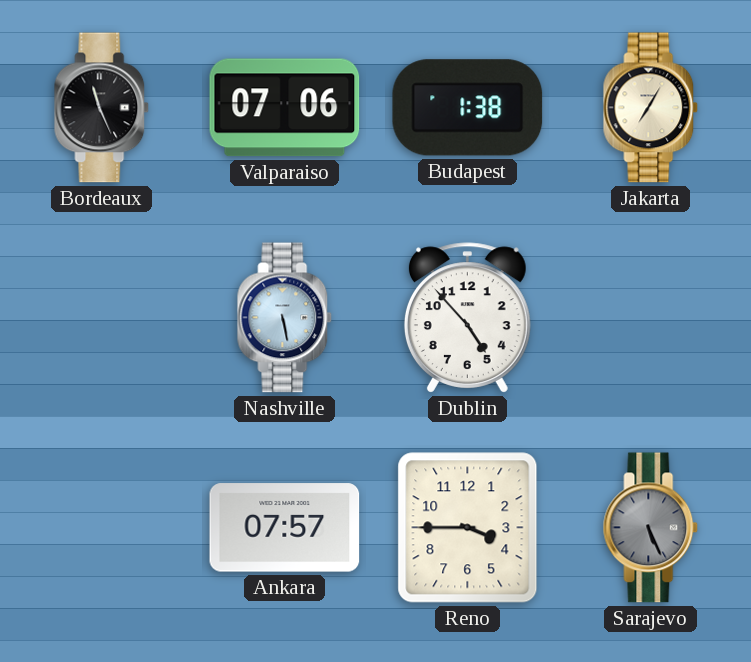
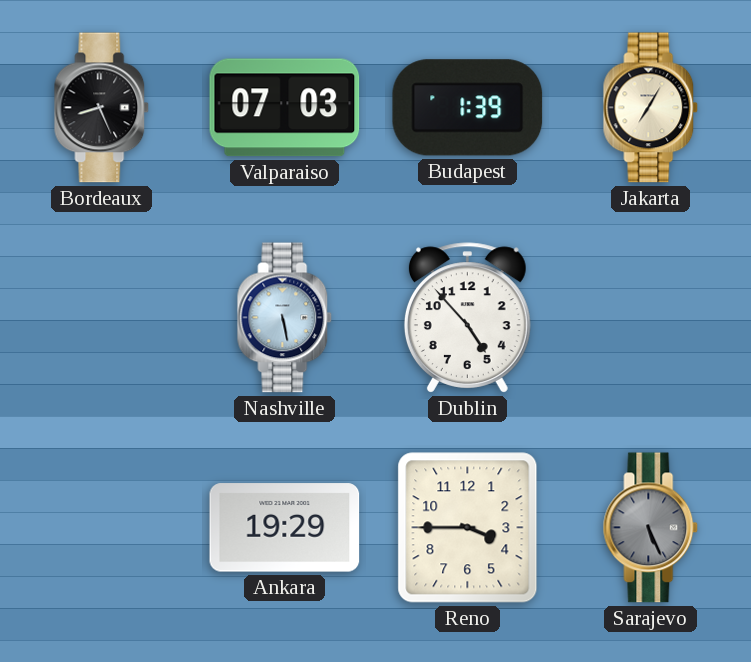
Bordeaux: 11:26 -> 8:26
Valparaiso: 07:06 -> 07:03
Budapest: 1:38 -> 1:39
Ankara: 07:57 -> 19:29
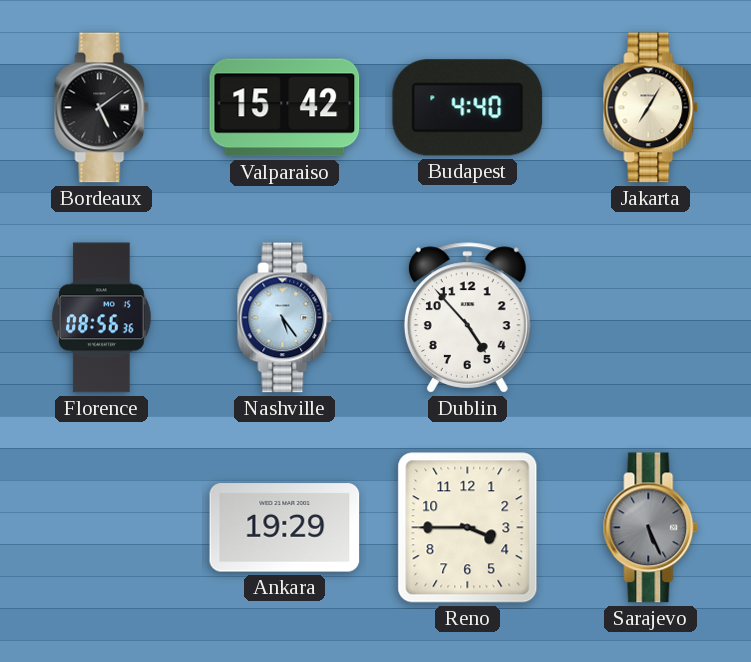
Bordeaux: 8:26 -> 5:09
Valparaiso: 07:03 -> 15:42
Budapest: 1:39 -> 4:40
Florence: none -> 08:56
Nashville: 5:28 -> 5:24
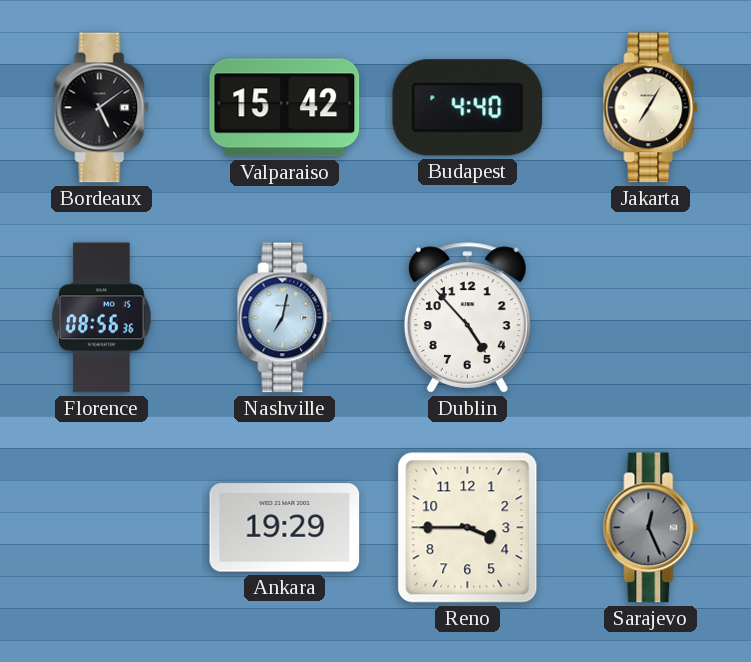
Nashville: 5:24 -> 7:02
Sarajevo: 5:26 -> 12:26
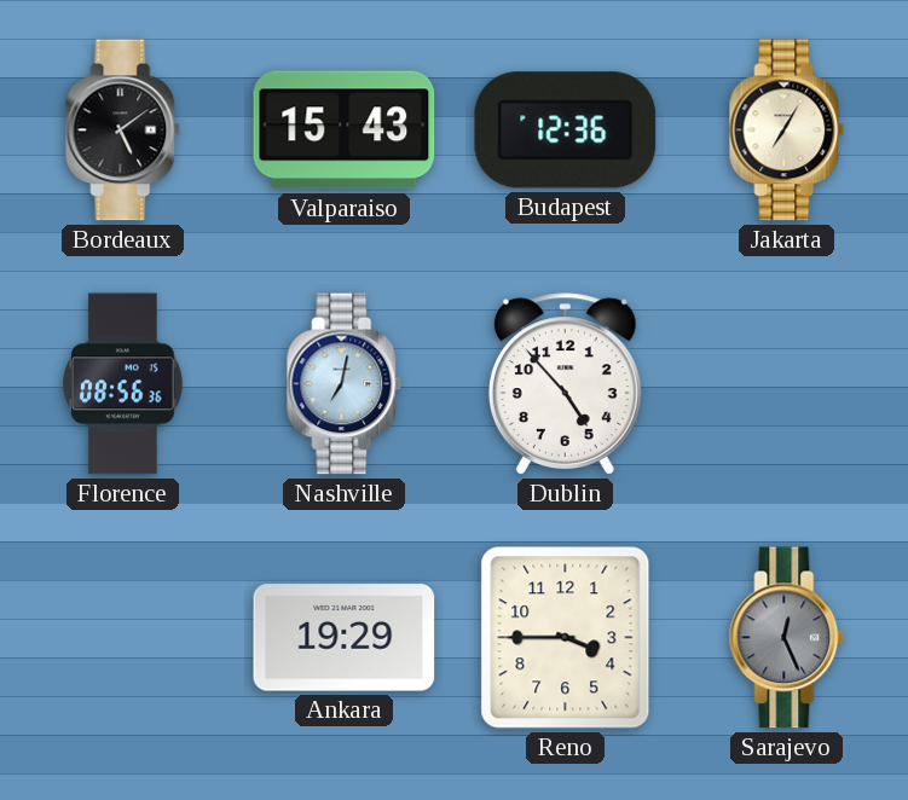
Valparaiso: 15:42 -> 15:43
Budapest: 4:40 -> 12:36
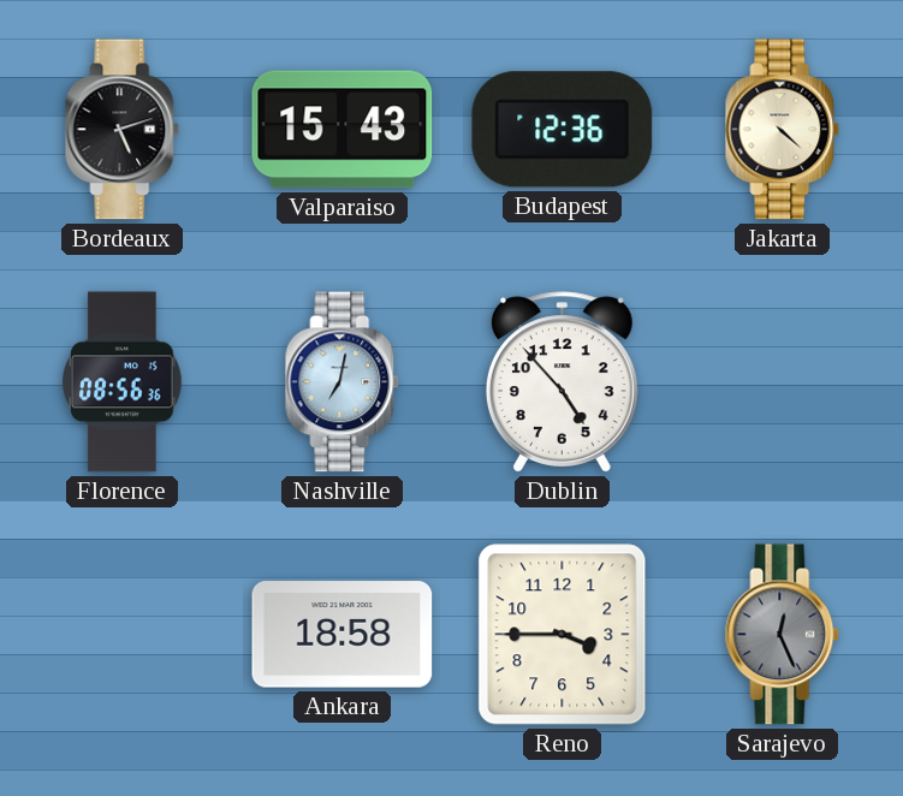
Bordeaux: 5:09 -> 5:12
Jakarta: 7:05 -> 4:22
Ankara: 19:29 -> 18:58
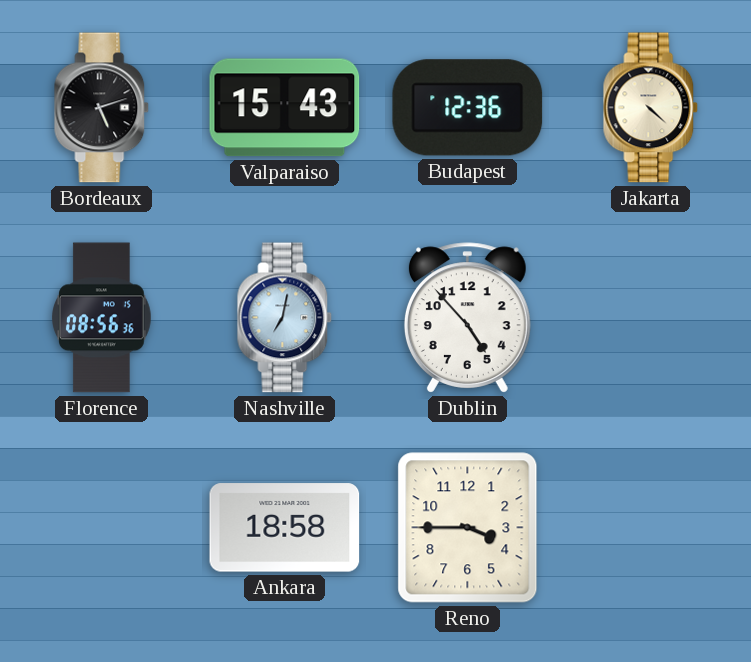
Sarajevo: 12:26 -> none
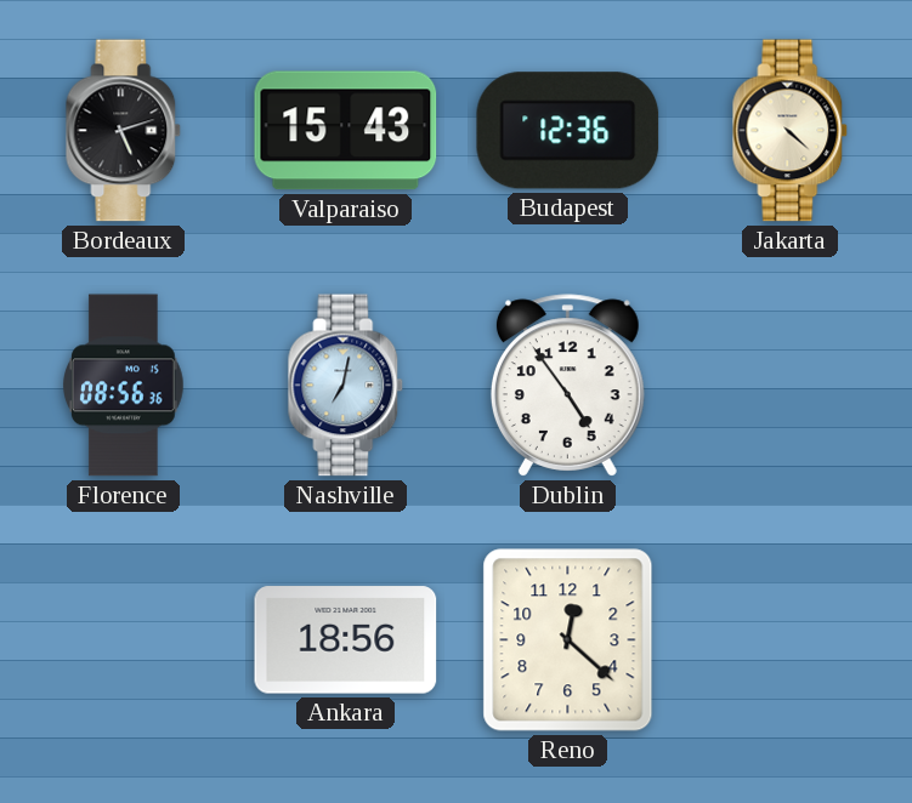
Dublin: 4:53 -> 4:54
Ankara: 18:58 -> 18:56
Reno: 3:45 -> 12:22
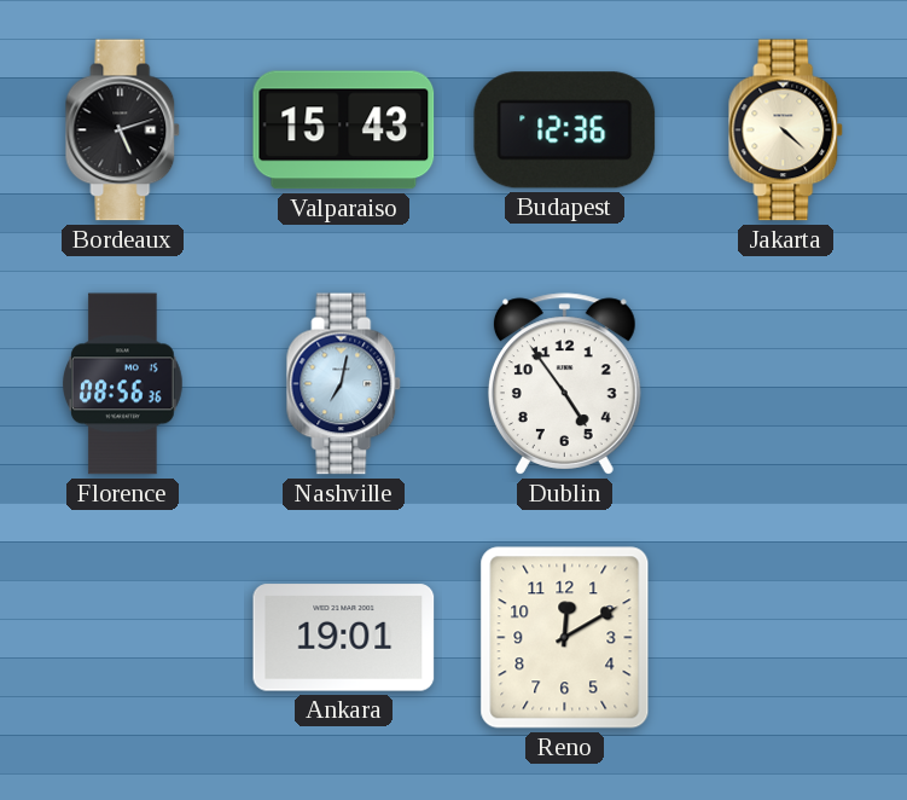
Ankara: 18:56 -> 19:01
Reno: 12:22 -> 12:10
